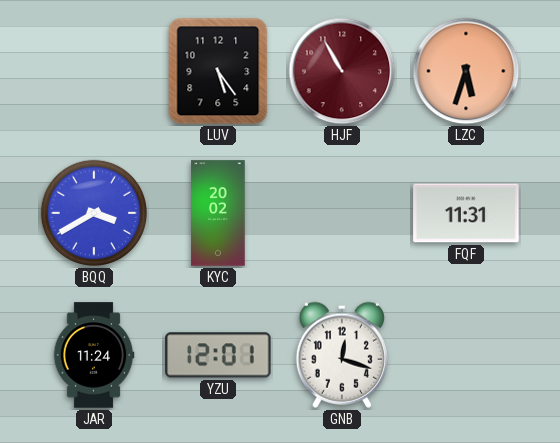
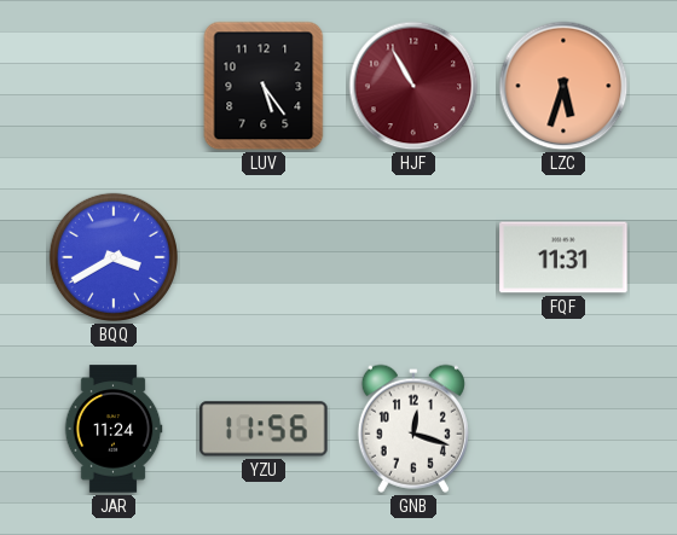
KYC: 20:02 -> none
YZU: 12:01 -> 11:56
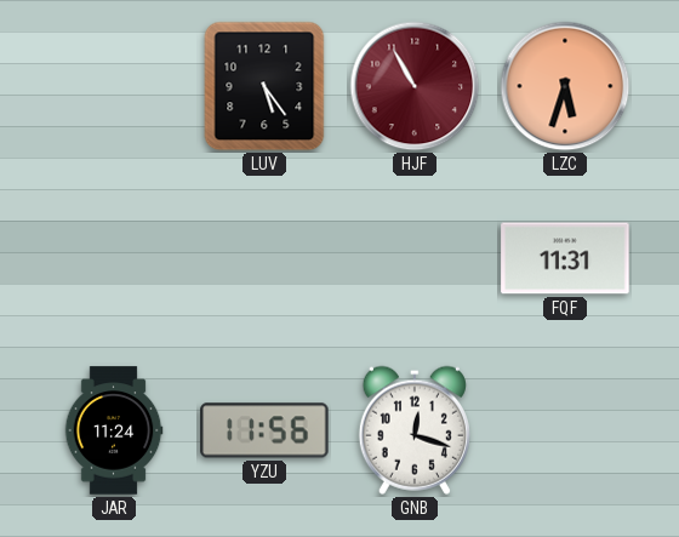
BQQ: 3:40 -> none
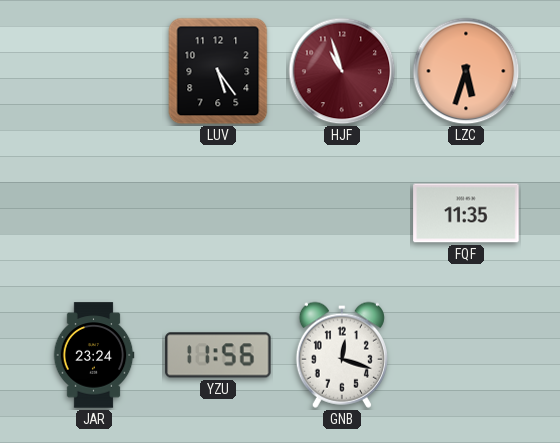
HJF: 10:55 -> 10:57
FQF: 11:31 -> 11:35
JAR: 11:24 -> 23:24
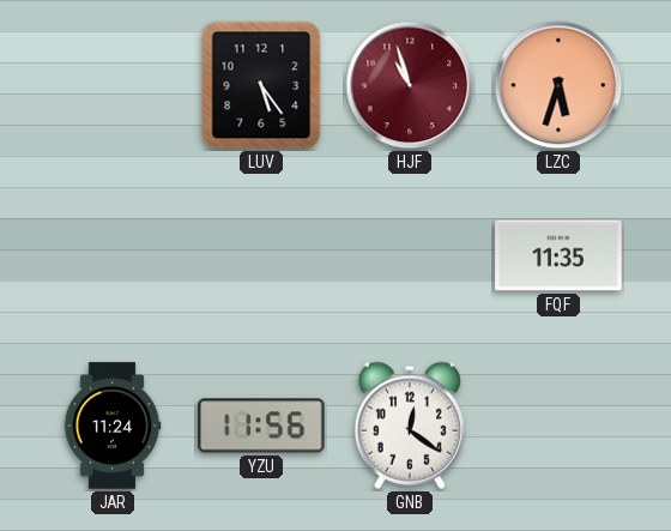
JAR: 23:24 -> 11:24
GNB: 12:18 -> 12:21
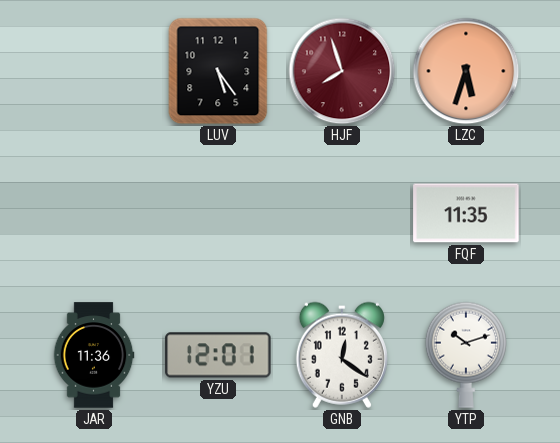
HJF: 10:57 -> 7:57
JAR: 11:24 -> 11:36
YZU: 11:56 -> 12:01
YTP: none -> 10:12
